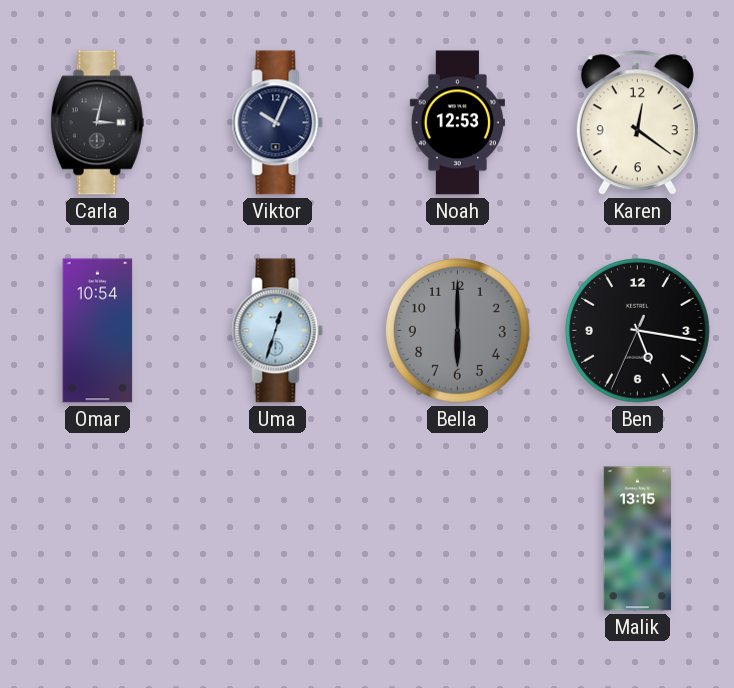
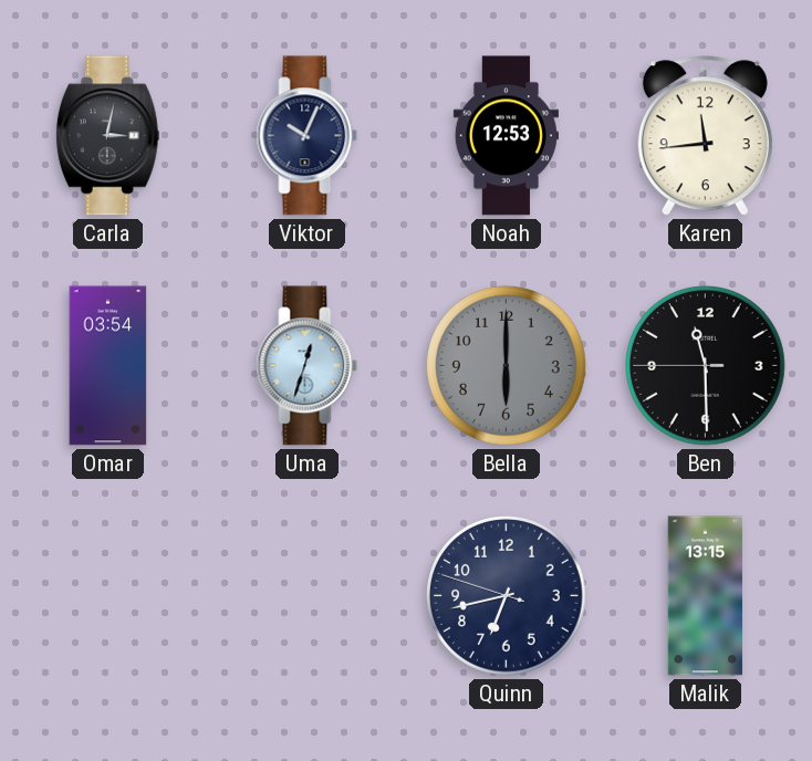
Karen: 12:21 -> 11:44
Omar: 10:54 -> 03:54
Ben: 5:16 -> 11:29
Quinn: none -> 6:42
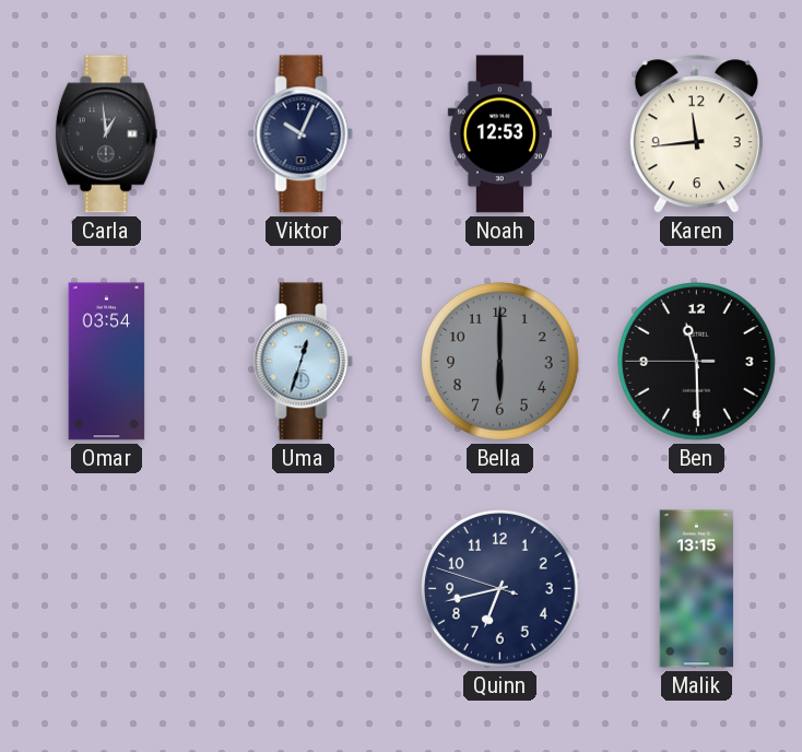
Carla: 3:02 -> 12:59
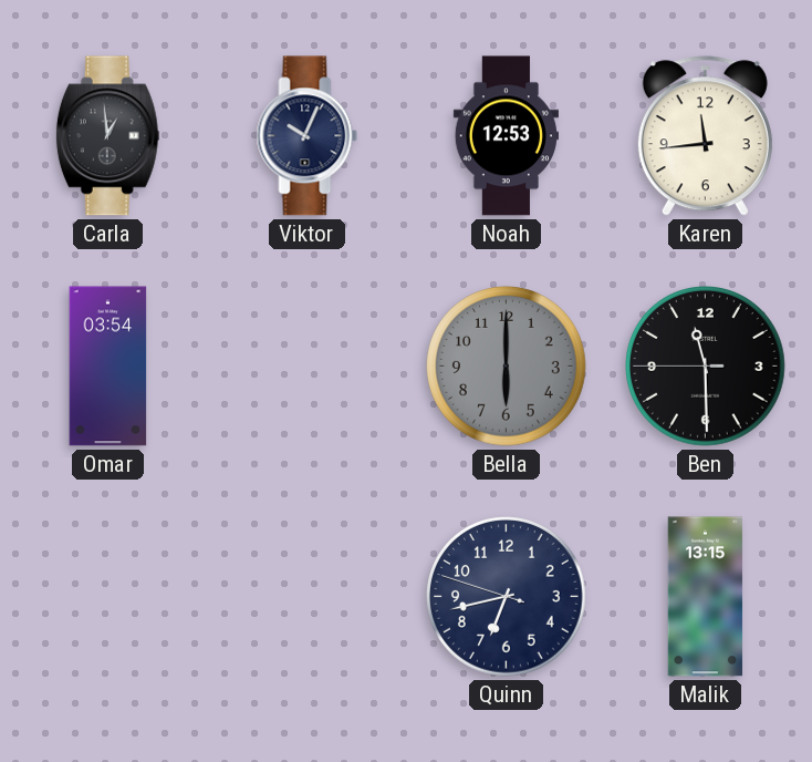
Uma: 12:33 -> none
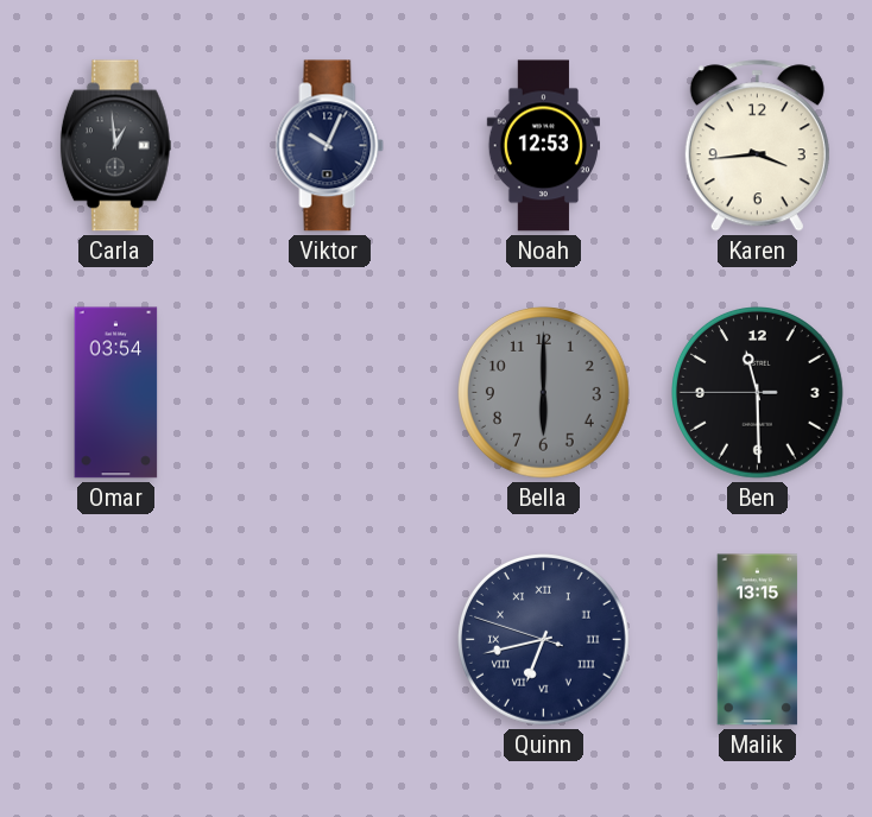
Karen: 11:44 -> 3:44
Quinn numerals: Arabic -> Roman
